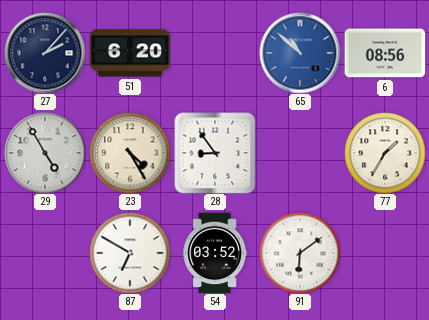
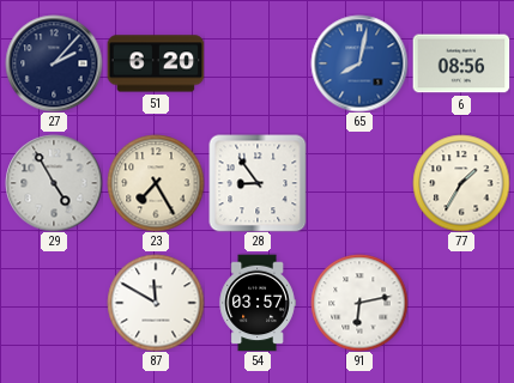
65: 10:52 -> 8:02
23: 4:25 -> 7:25
87: 6:50 -> 11:50
54: 03:52 -> 03:57
91: 6:09 -> 6:13
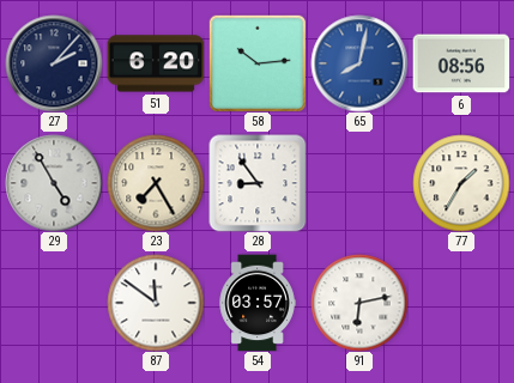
58: none -> 10:14
87: 11:50 -> 11:51
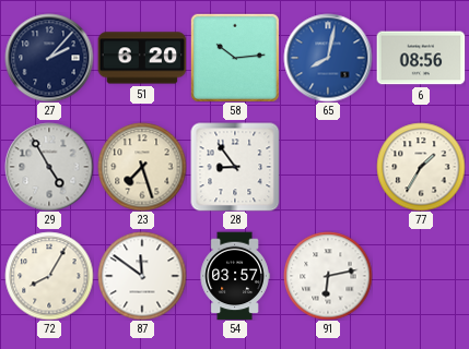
23: 7:25 -> 7:27
72: none -> 8:05
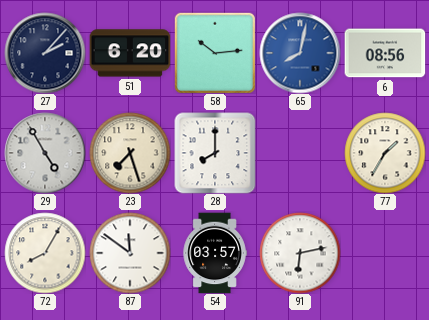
28: 8:54 -> 8:00
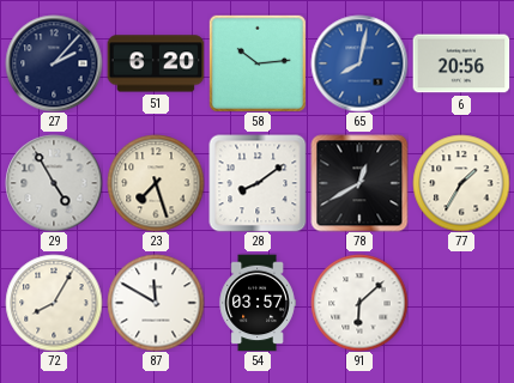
6: 08:56 -> 20:56
28: 8:00 -> 8:09
78: none -> 12:40
87: 11:51 -> 11:50
91: 6:13 -> 6:08
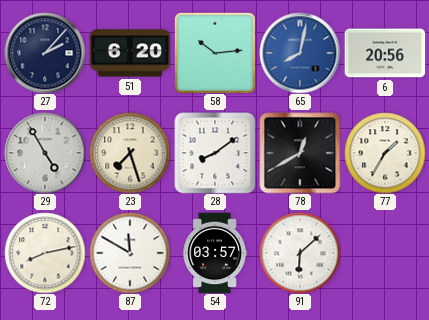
72: 8:05 -> 8:13
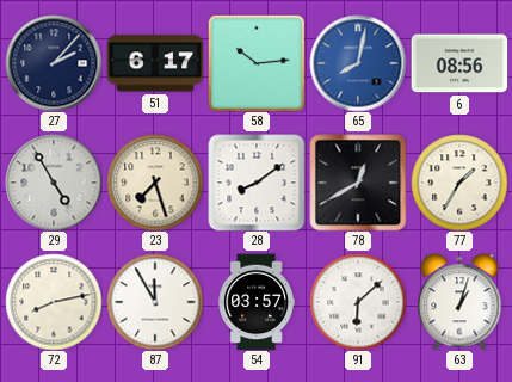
51: 6:20 -> 6:17
6: 20:56 -> 08:56
87: 11:50 -> 11:55
63: none -> 1:03
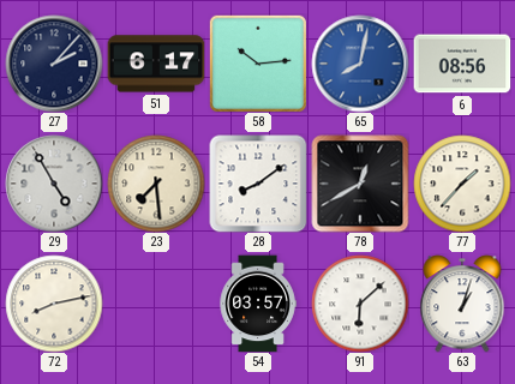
23: 7:27 -> 7:29
77: 1:35 -> 1:37
87: 11:55 -> none
